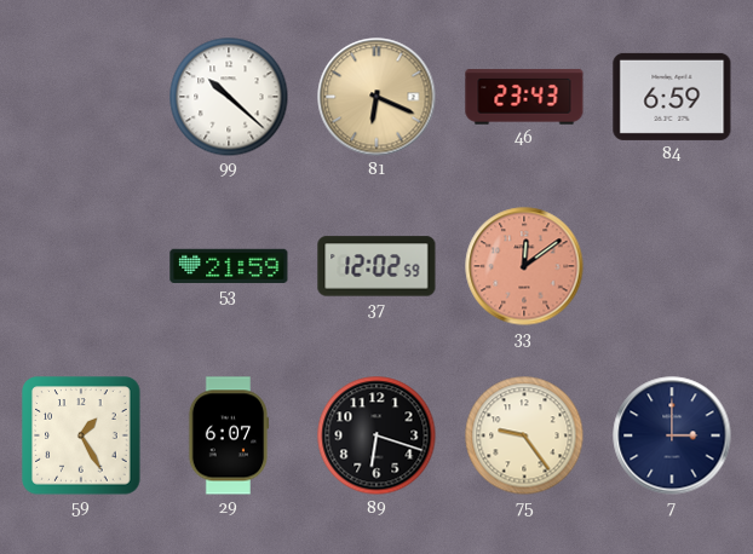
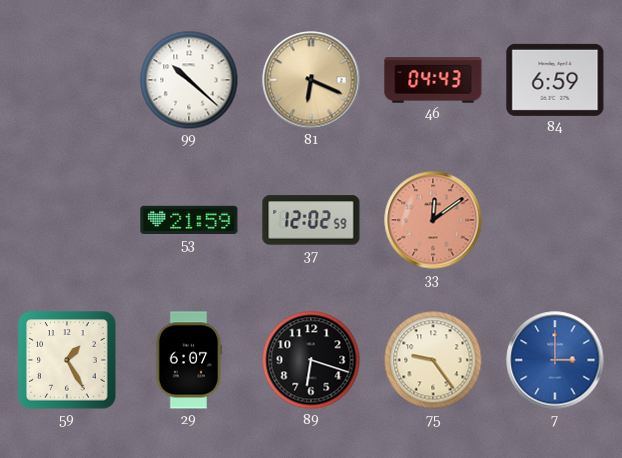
46: 23:43 -> 04:43
7 dial: navy -> blue
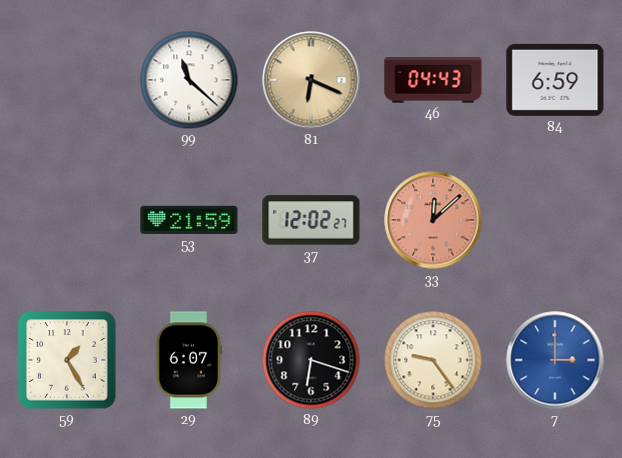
99: 10:22 -> 11:22
37: 12:02:59 -> 12:02:27
33: 12:09 -> 12:08
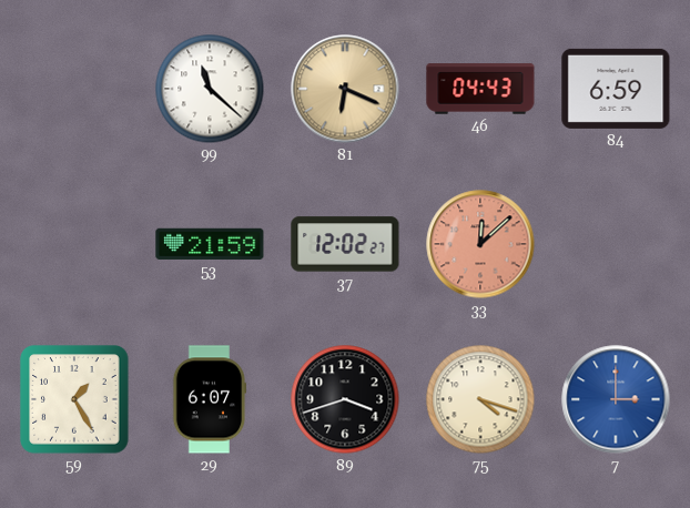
89: 6:18 -> 3:42
75: 9:24 -> 4:18
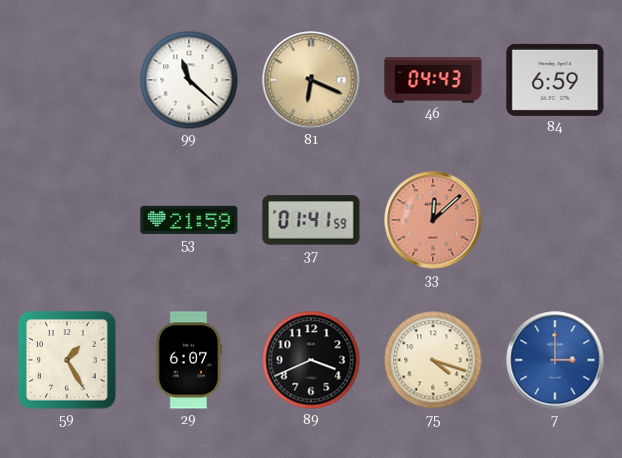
37: 12:02 -> 01:41
89: 3:42 -> 3:41
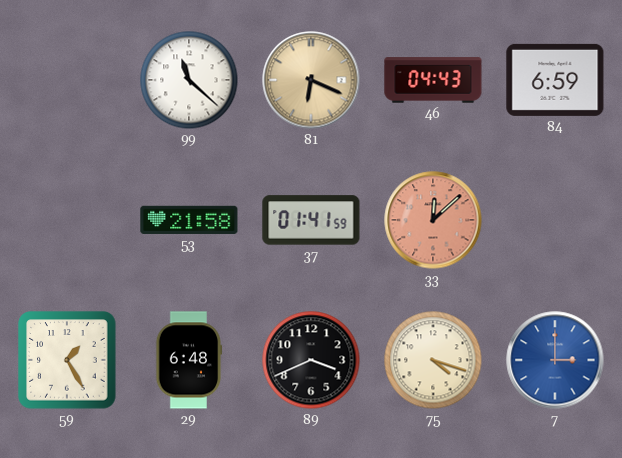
53: 21:59 -> 21:58
29: 6:07 -> 6:48
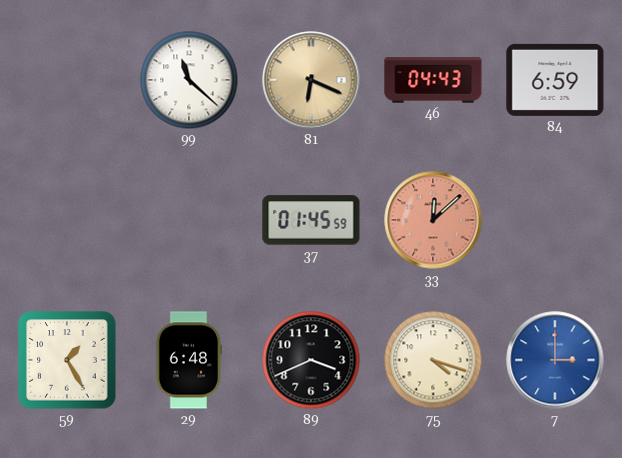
53: 21:58 -> none
37: 01:41 -> 01:45
